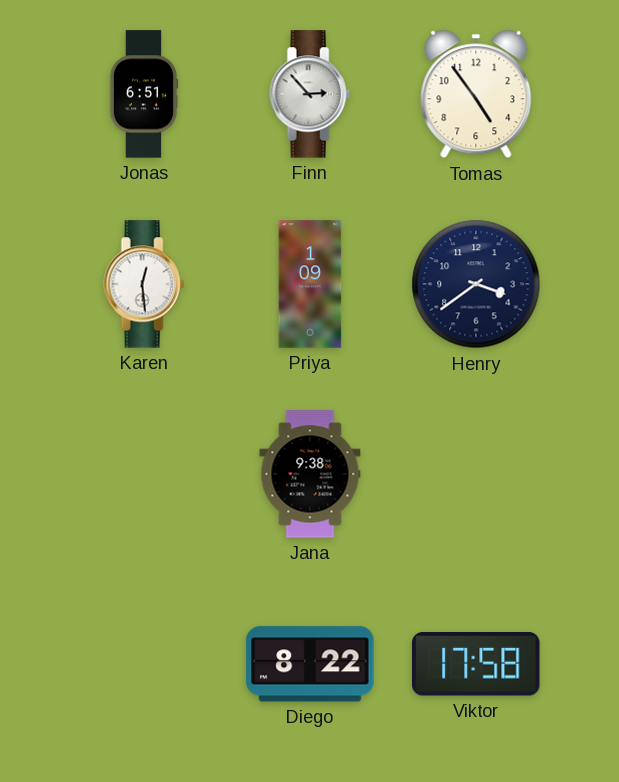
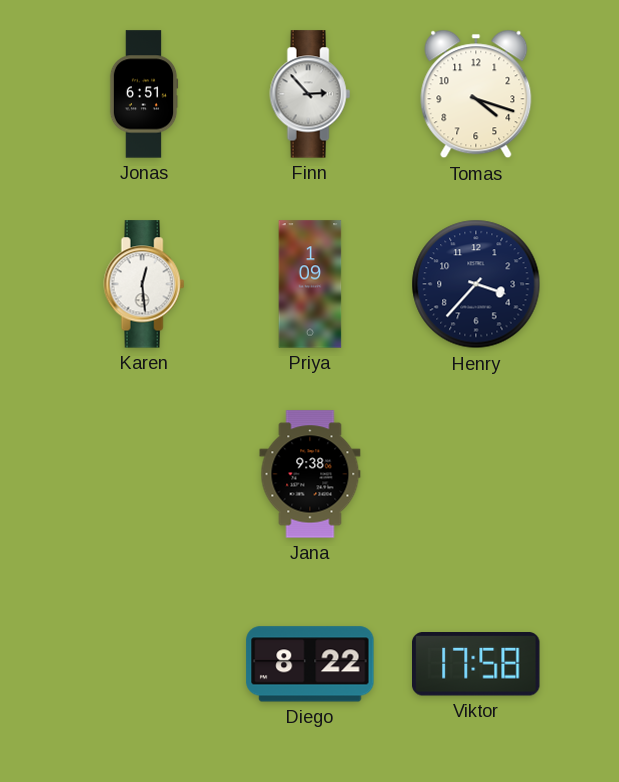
Tomas: 4:54 -> 4:18
Henry: 3:39 -> 3:37
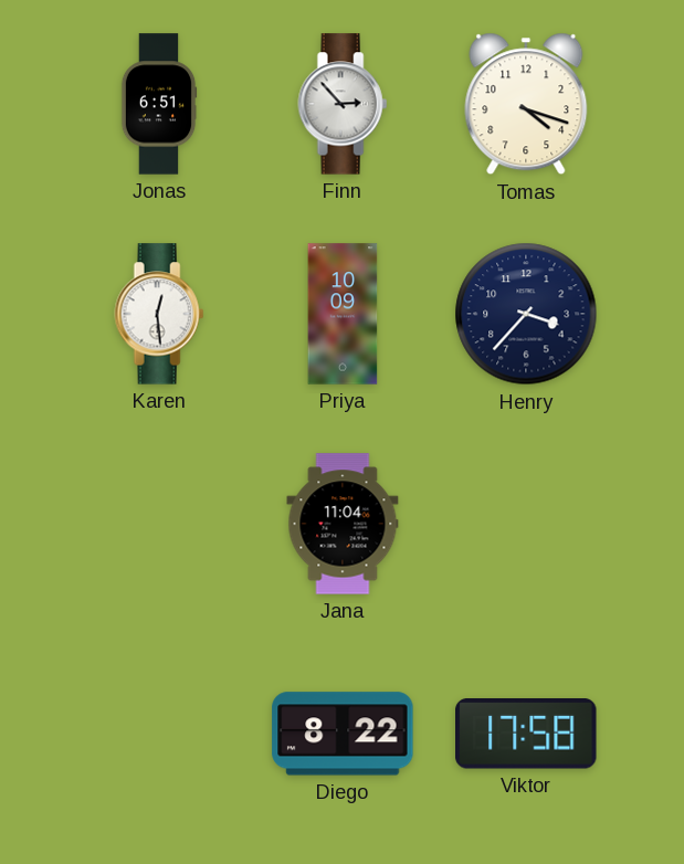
Priya: 1:09 -> 10:09
Jana: 9:38 -> 11:04
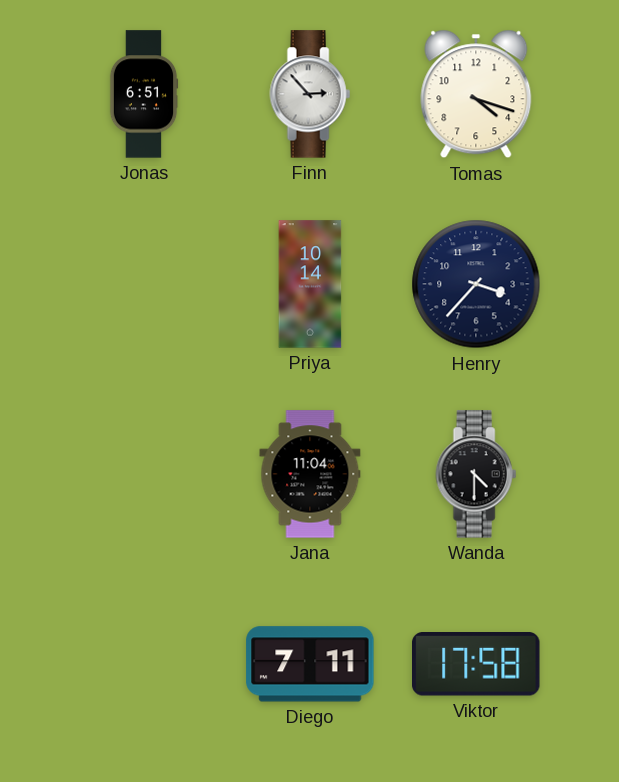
Karen: 12:29 -> none
Priya: 10:09 -> 10:14
Wanda: none -> 4:30
Diego: 8:22 -> 7:11
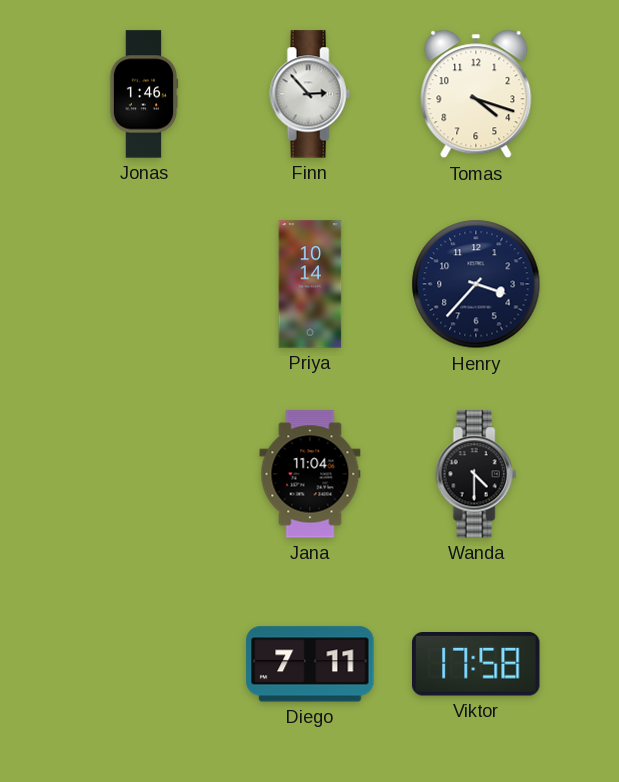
Jonas: 6:51 -> 1:46
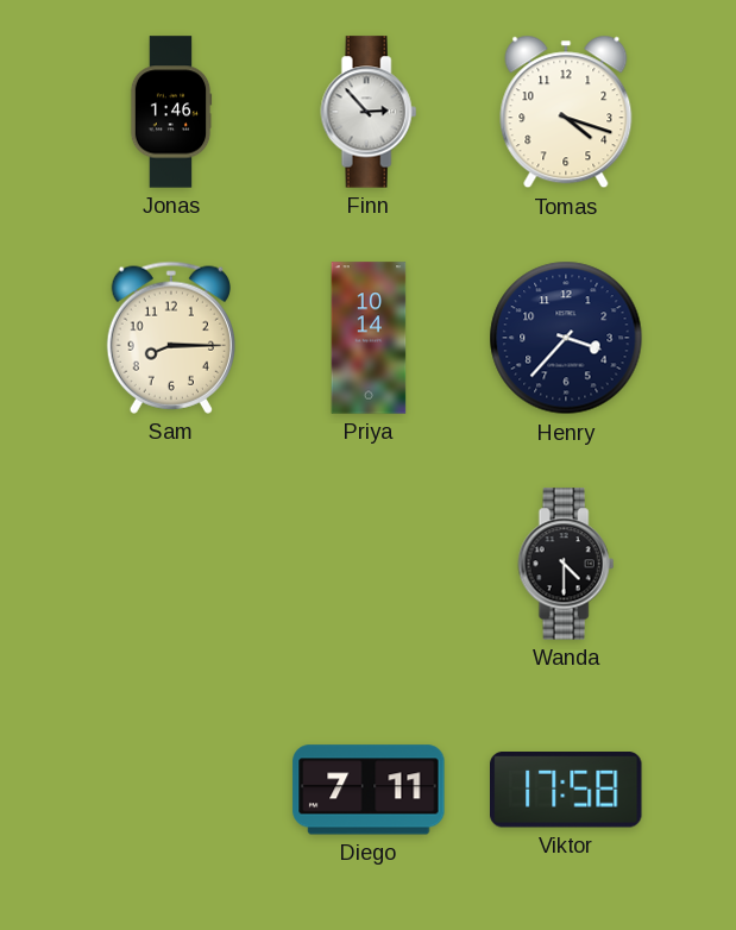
Sam: none -> 8:15
Jana: 11:04 -> none
